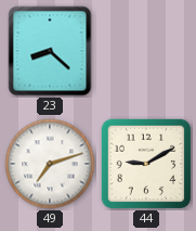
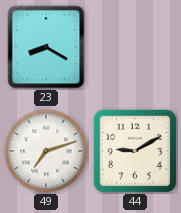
23: 8:22 -> 8:20
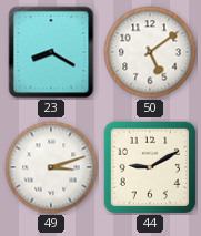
50: none -> 5:09
49: 7:12 -> 3:12
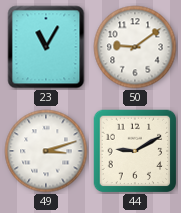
23: 8:20 -> 11:05
50: 5:09 -> 9:09
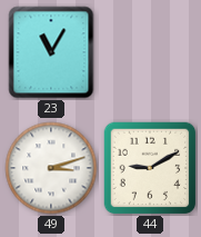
50: 9:09 -> none
